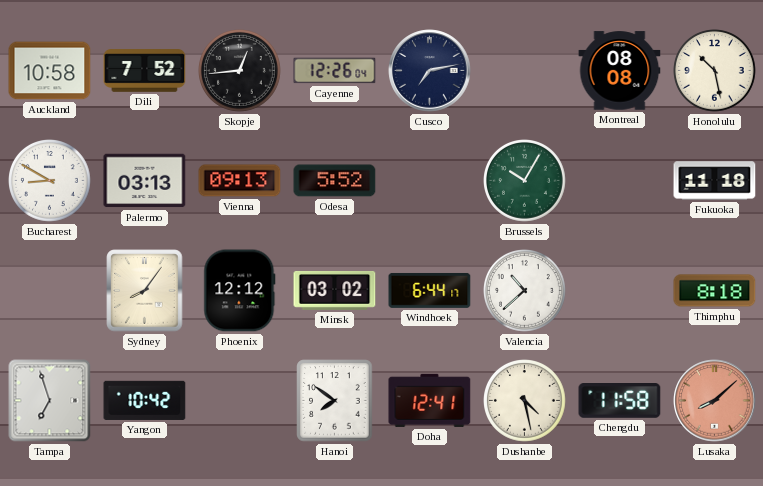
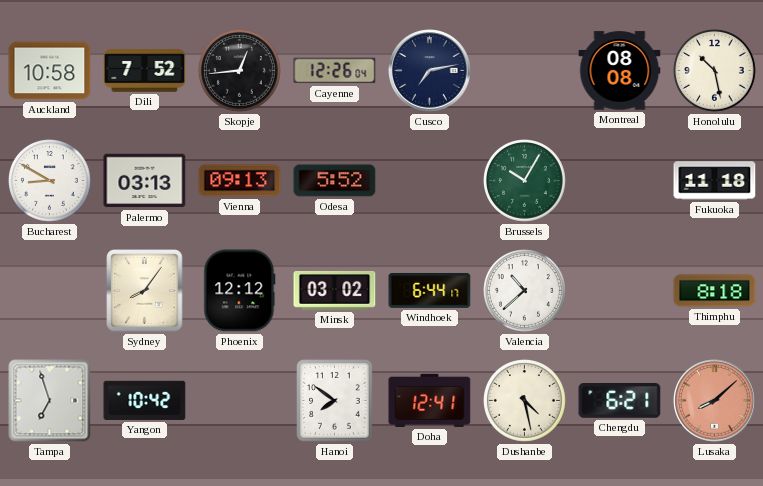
Chengdu: 11:58 -> 6:21
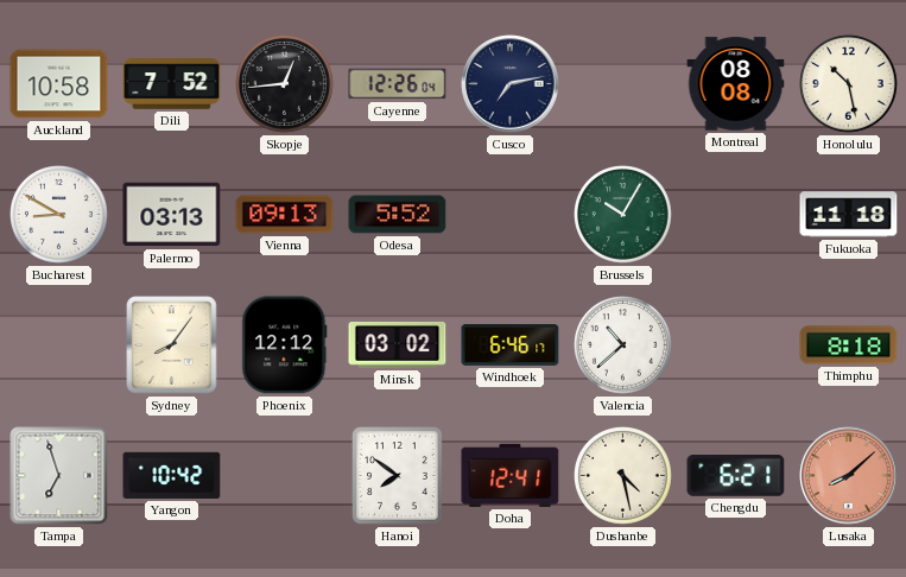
Windhoek: 6:44 -> 6:46
